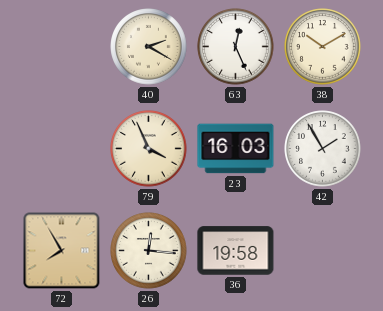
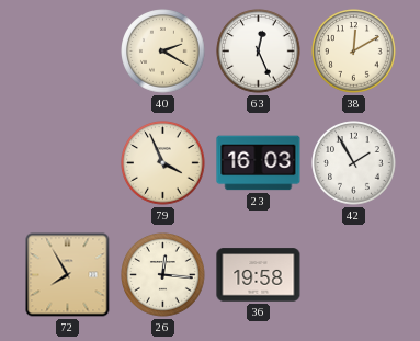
38: 10:10 -> 12:10
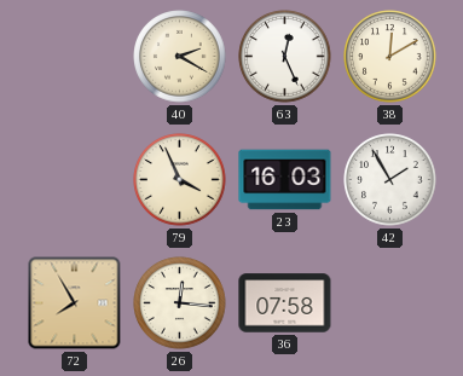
36: 19:58 -> 07:58
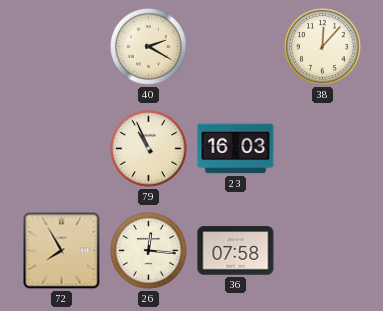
63: 12:26 -> none
38: 12:10 -> 12:07
79: 3:56 -> 10:56
42: 1:55 -> none
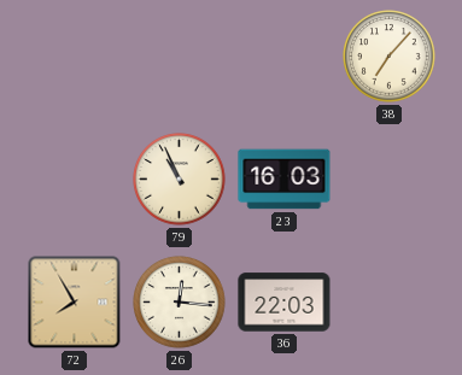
40: 2:20 -> none
38: 12:07 -> 7:07
36: 07:58 -> 22:03
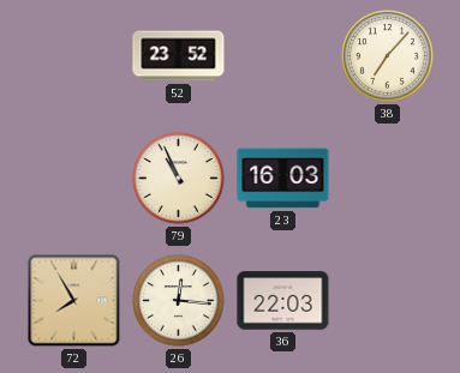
52: none -> 23:52
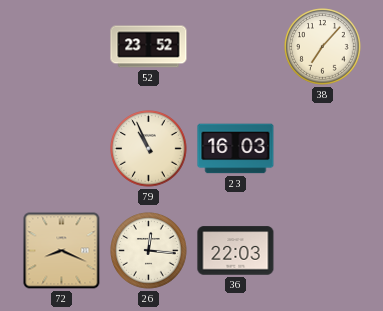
72: 7:55 -> 8:19
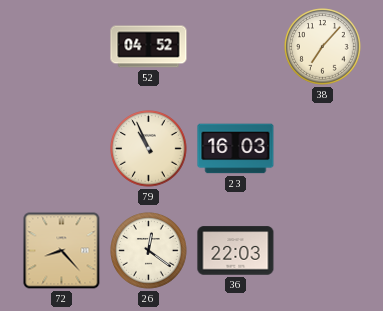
52: 23:52 -> 04:52
72: 8:19 -> 8:23
26: 12:16 -> 12:21
